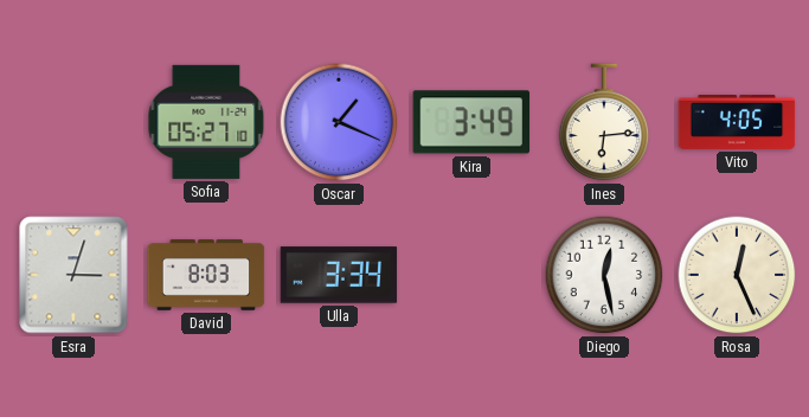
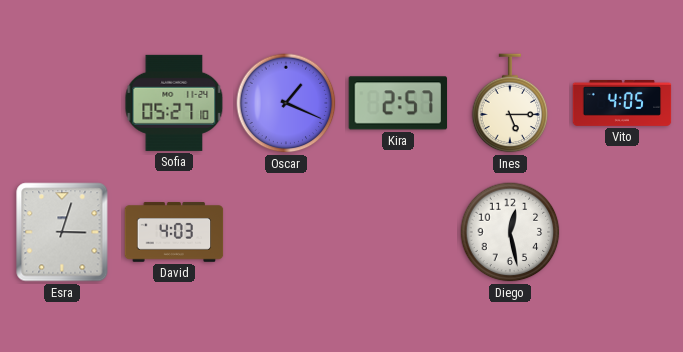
Kira: 3:49 -> 2:57
Ines: 6:14 -> 5:15
David: 8:03 -> 4:03
Ulla: 3:34 -> none
Rosa: 12:26 -> none
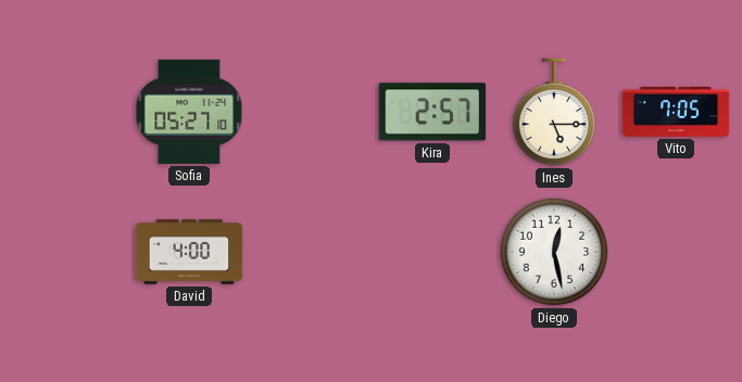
Oscar: 1:19 -> none
Vito: 4:05 -> 7:05
Esra: 3:03 -> none
David: 4:03 -> 4:00
